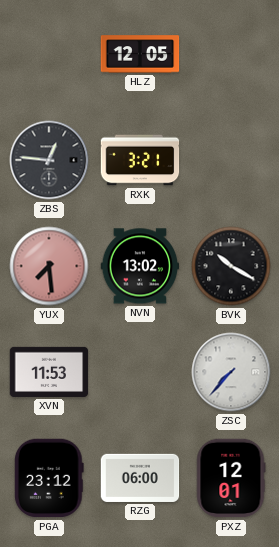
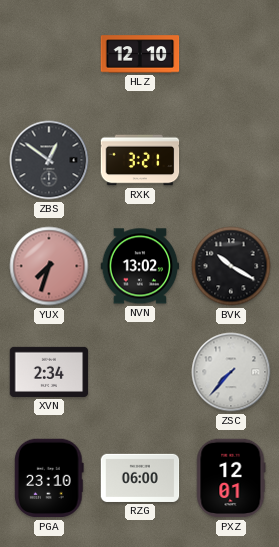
HLZ: 12:05 -> 12:10
ZBS: 12:46 -> 12:51
YUX: 7:29 -> 7:33
XVN: 11:53 -> 2:34
PGA: 23:12 -> 23:10
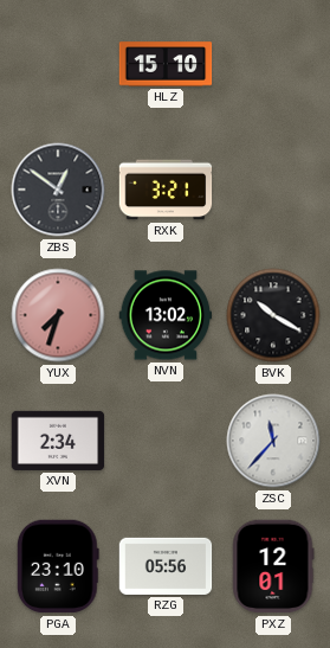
HLZ: 12:10 -> 15:10
ZSC: 7:37 -> 11:37
RZG: 06:00 -> 05:56
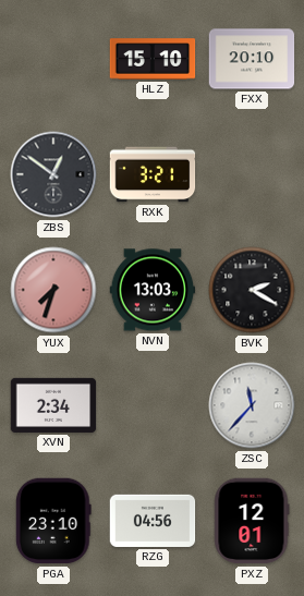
FXX: none -> 20:10
NVN: 13:02 -> 13:03
BVK: 10:20 -> 2:20
RZG: 05:56 -> 04:56
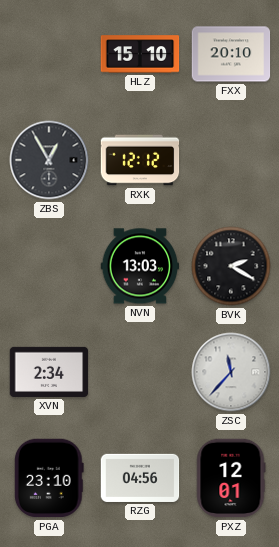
ZBS: 12:51 -> 12:55
RXK: 3:21 -> 12:12
YUX: 7:33 -> none
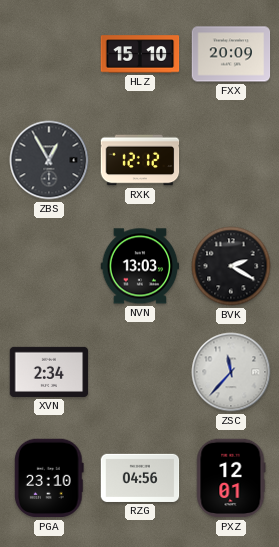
FXX: 20:10 -> 20:09
